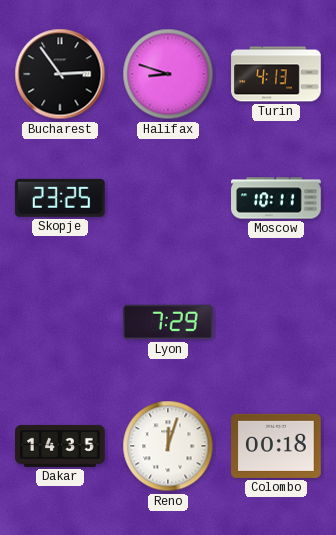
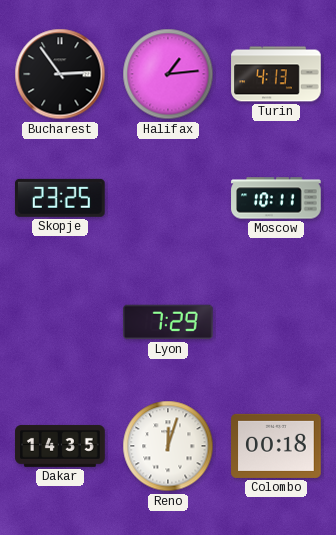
Halifax: 8:48 -> 1:14
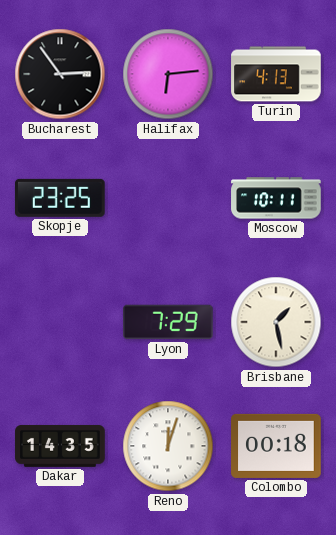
Halifax: 1:14 -> 6:14
Brisbane: none -> 1:28
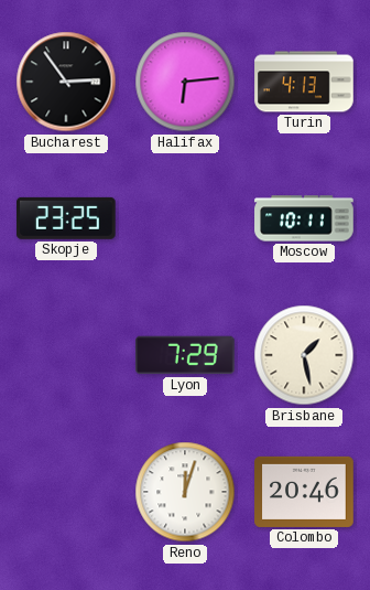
Dakar: 14:35 -> none
Colombo: 00:18 -> 20:46
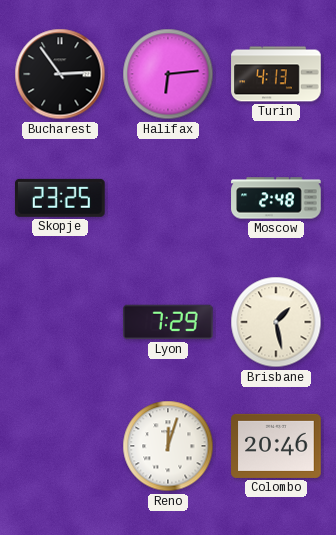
Moscow: 10:11 -> 2:48
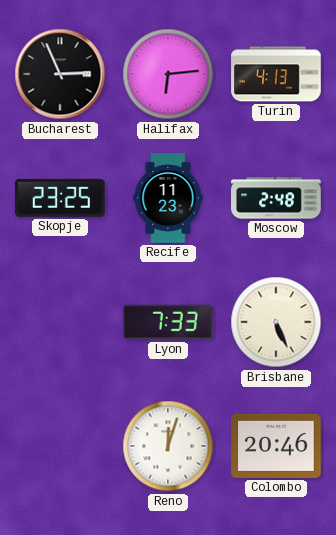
Bucharest: 2:54 -> 2:56
Recife: none -> 11:23
Lyon: 7:29 -> 7:33
Brisbane: 1:28 -> 5:26
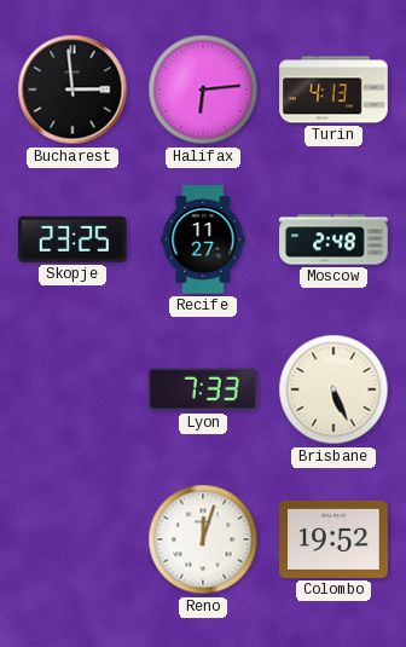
Bucharest: 2:56 -> 2:59
Recife: 11:23 -> 11:27
Colombo: 20:46 -> 19:52
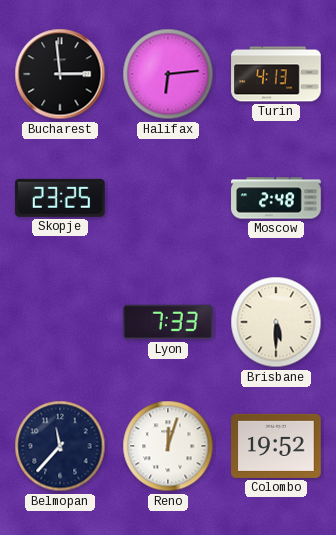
Recife: 11:27 -> none
Brisbane: 5:26 -> 5:30
Belmopan: none -> 11:37
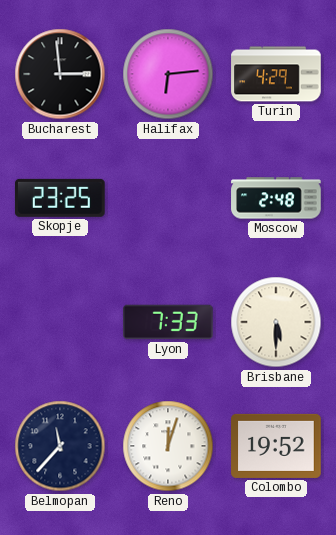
Turin: 4:13 -> 4:29
